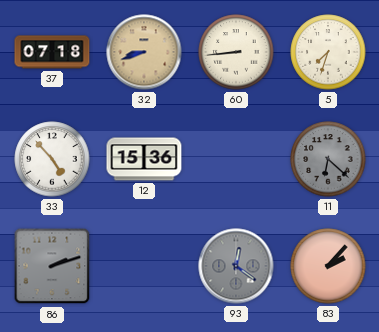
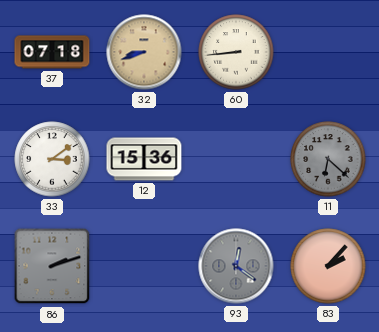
5: 7:33 -> none
33: 4:53 -> 3:09
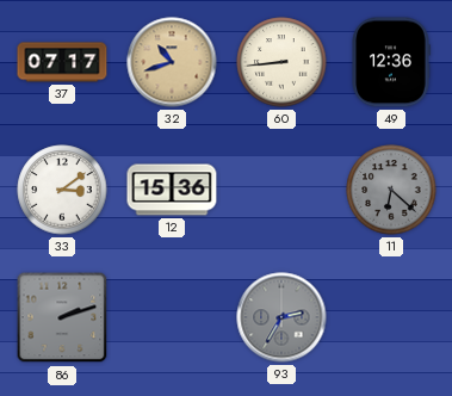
37: 07:18 -> 07:17
32: 8:42 -> 10:42
49: none -> 12:36
93: 12:21 -> 2:35
83: 2:07 -> none
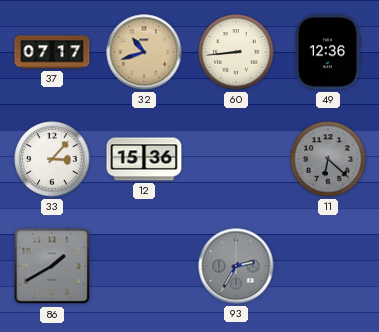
33: 3:09 -> 3:07
86: 2:12 -> 1:40
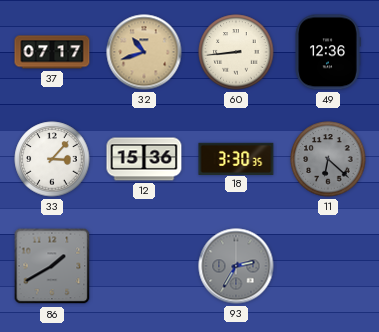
18: none -> 3:30
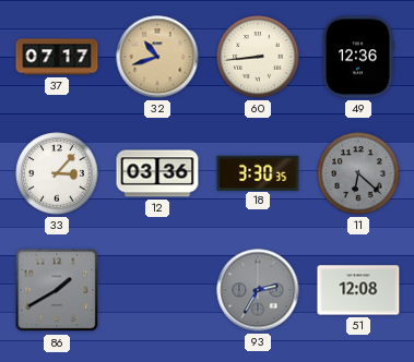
12: 15:36 -> 03:36
51: none -> 12:08
